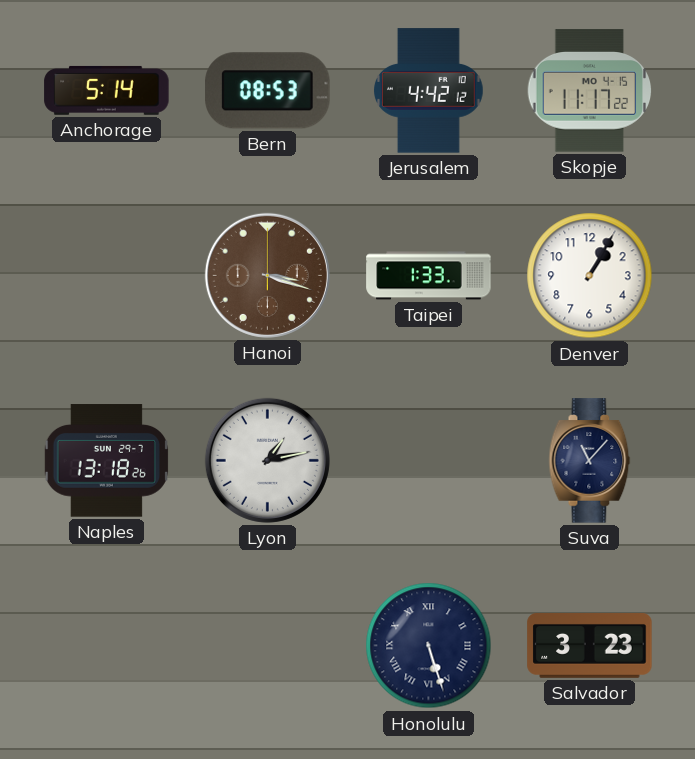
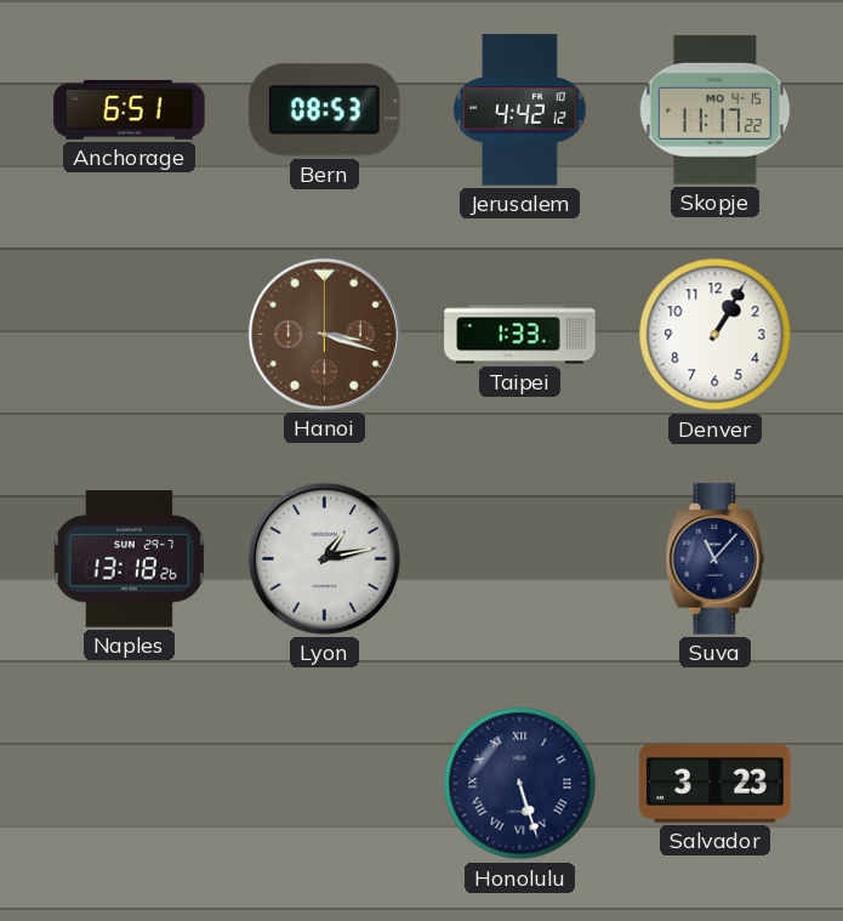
Anchorage: 5:14 -> 6:51
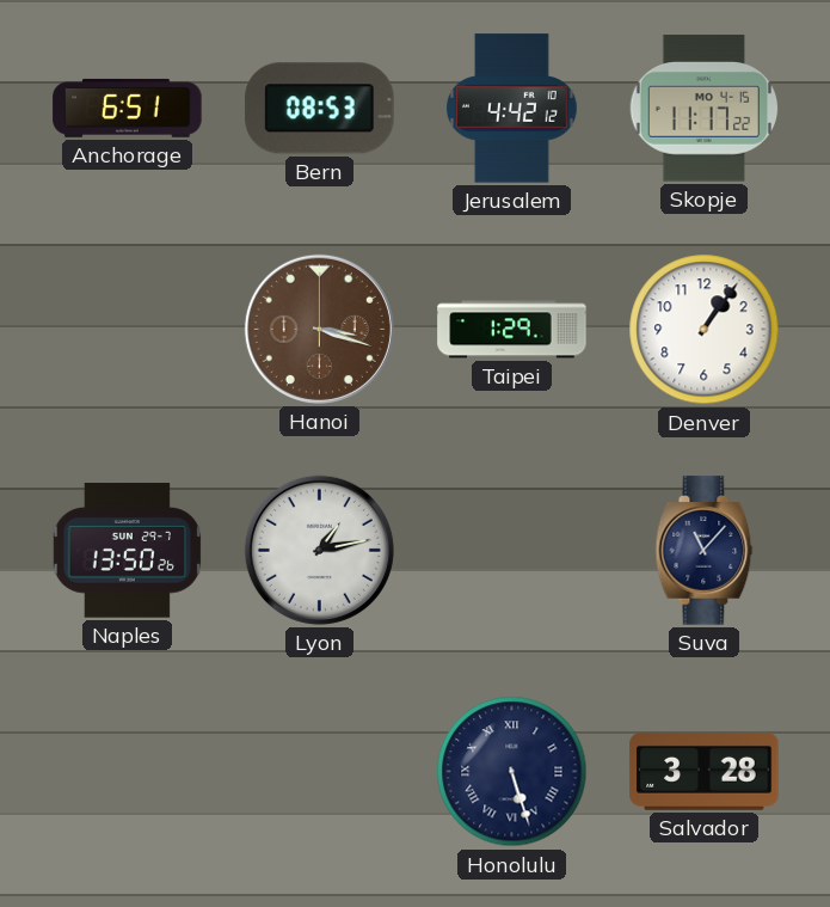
Taipei: 1:33 -> 1:29
Denver: 1:05 -> 1:06
Naples: 13:18 -> 13:50
Salvador: 3:23 -> 3:28
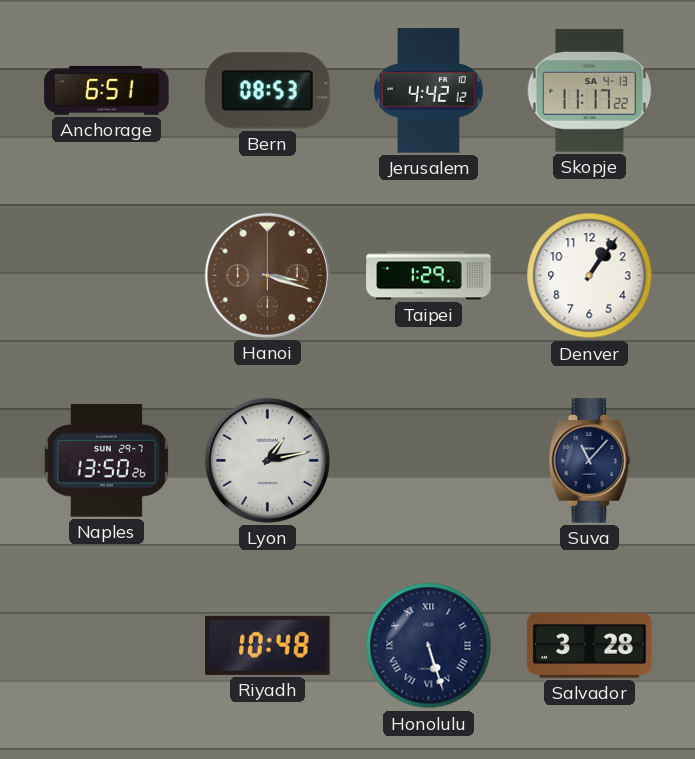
Skopje date: MO 4-15 -> SA 4-13
Riyadh: none -> 10:48
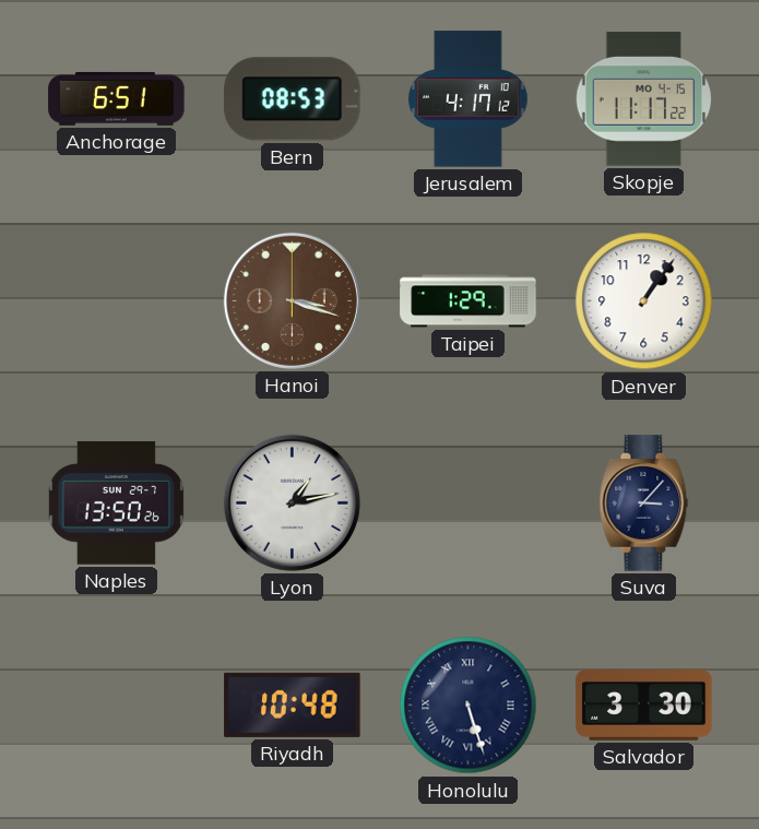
Jerusalem: 4:42 -> 4:17
Skopje date: SA 4-13 -> MO 4-15
Suva: 11:07 -> 3:07
Salvador: 3:28 -> 3:30
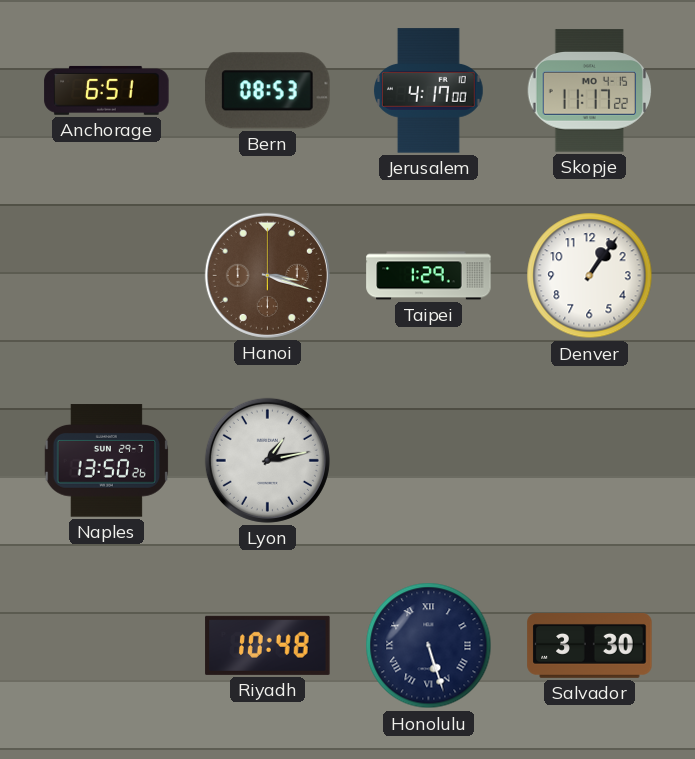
Jerusalem: 4:17:12 -> 4:17:00
Suva: 3:07 -> none
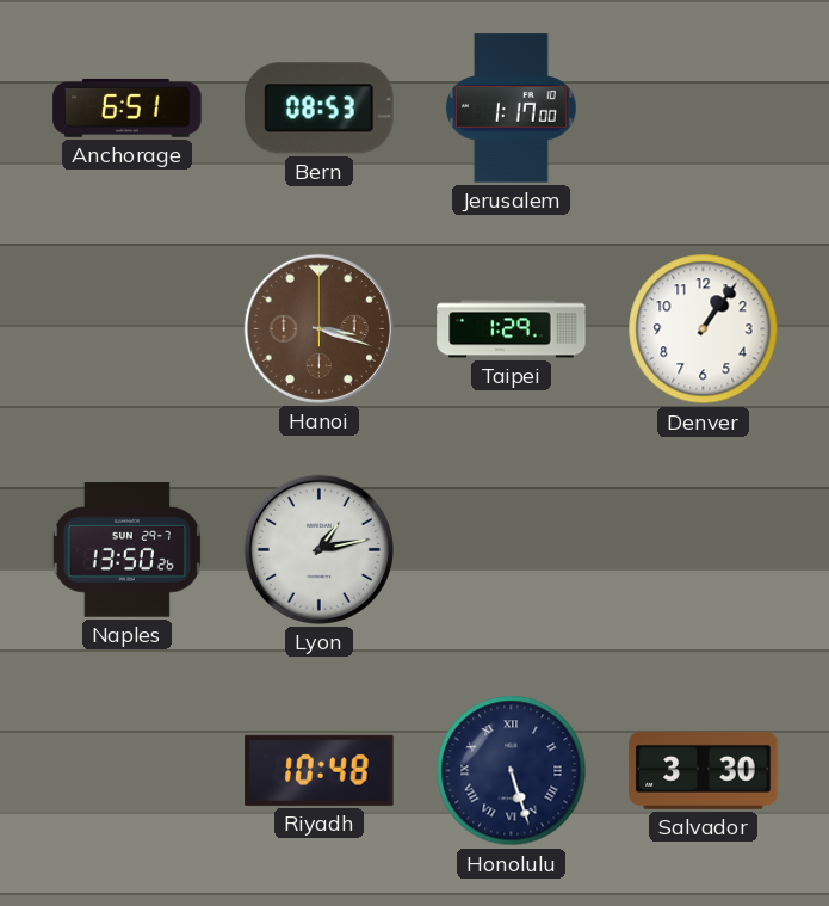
Jerusalem: 4:17 -> 1:17
Skopje: 11:17 -> none
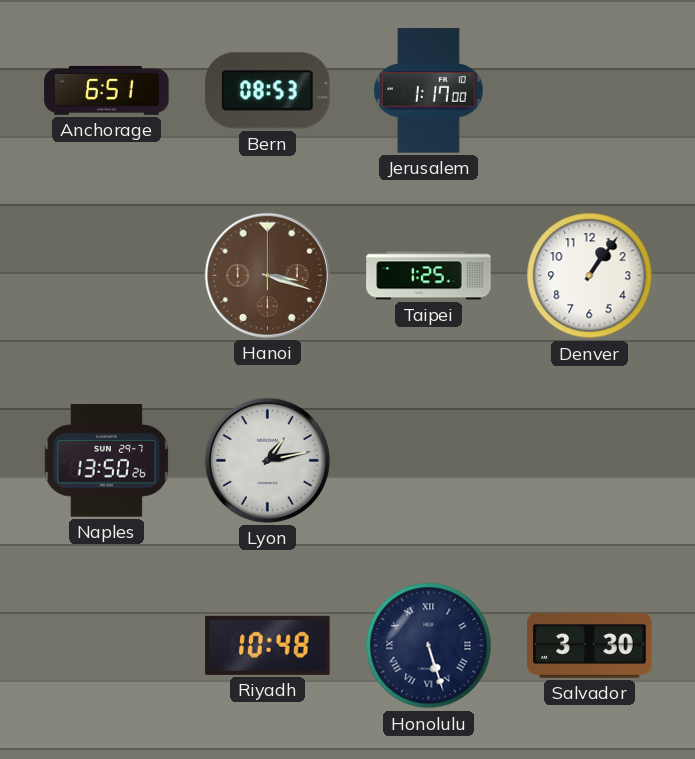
Taipei: 1:29 -> 1:25
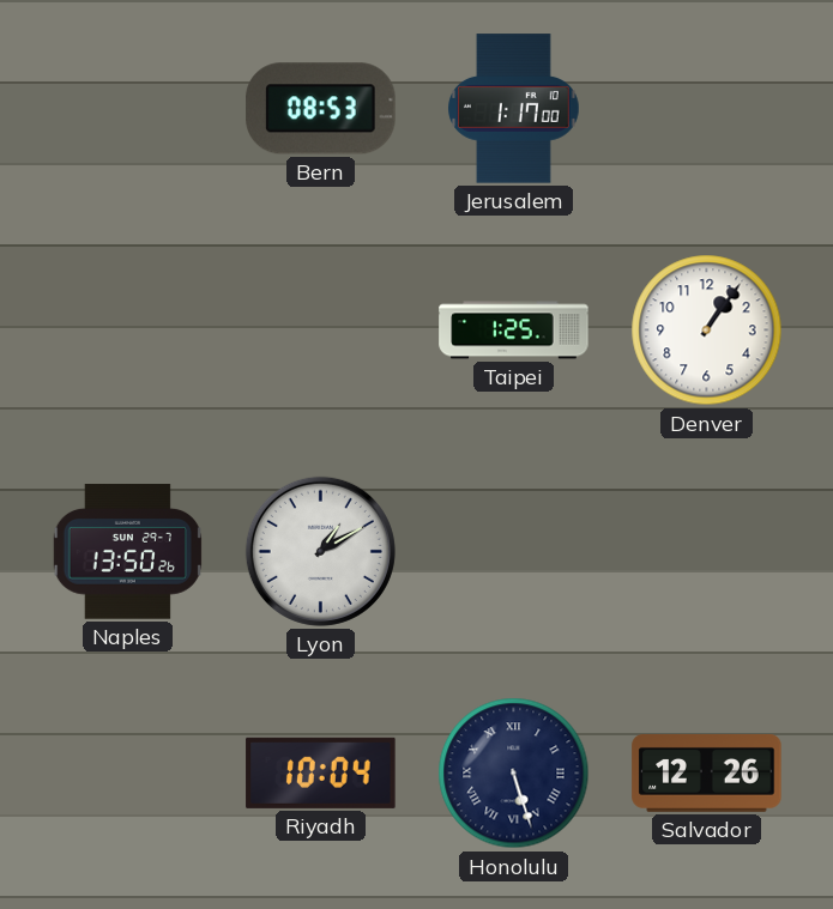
Anchorage: 6:51 -> none
Hanoi: 3:18 -> none
Lyon: 1:13 -> 1:10
Riyadh: 10:48 -> 10:04
Salvador: 3:30 -> 12:26
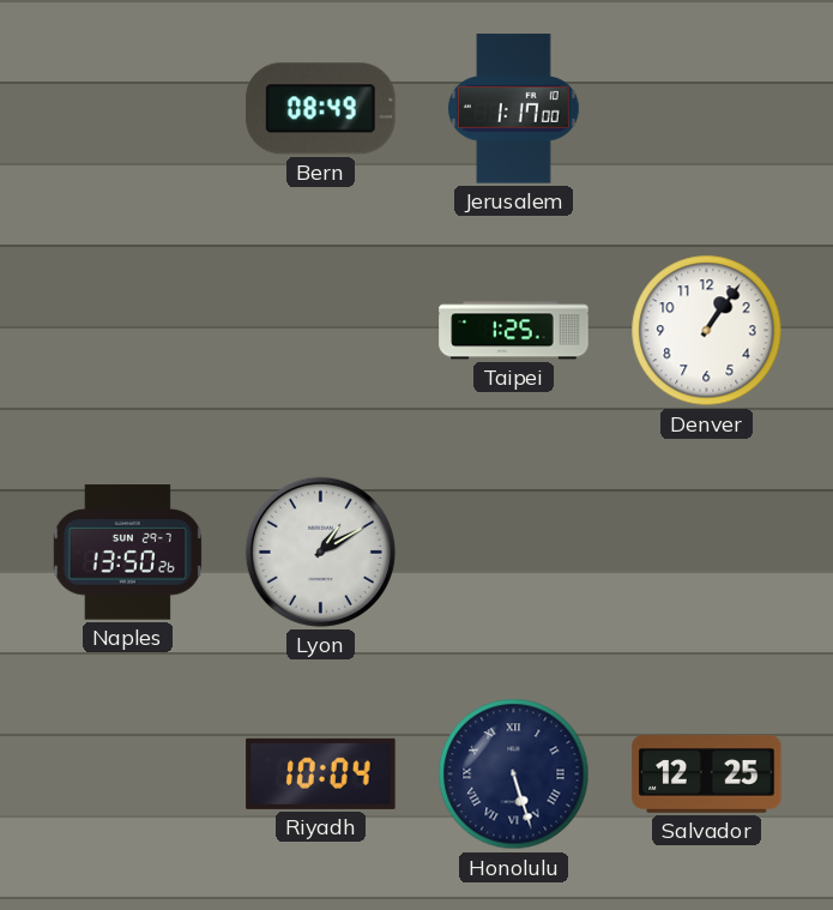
Bern: 08:53 -> 08:49
Salvador: 12:26 -> 12:25
